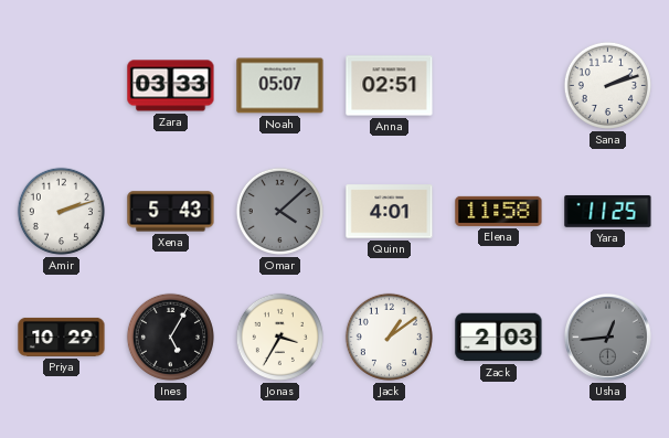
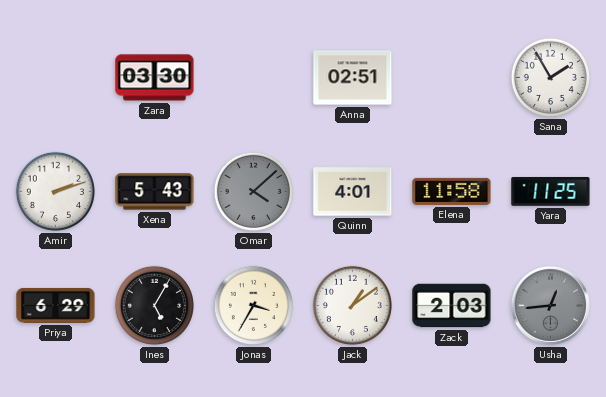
Zara: 03:33 -> 03:30
Noah: 05:07 -> none
Sana: 2:12 -> 1:55
Priya: 10:29 -> 6:29
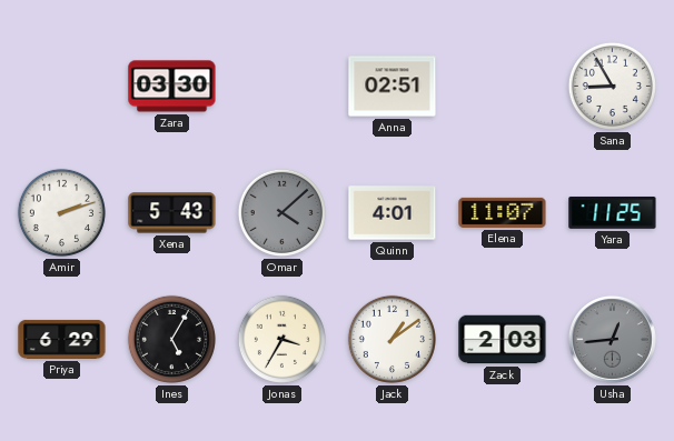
Sana: 1:55 -> 8:55
Elena: 11:58 -> 11:07
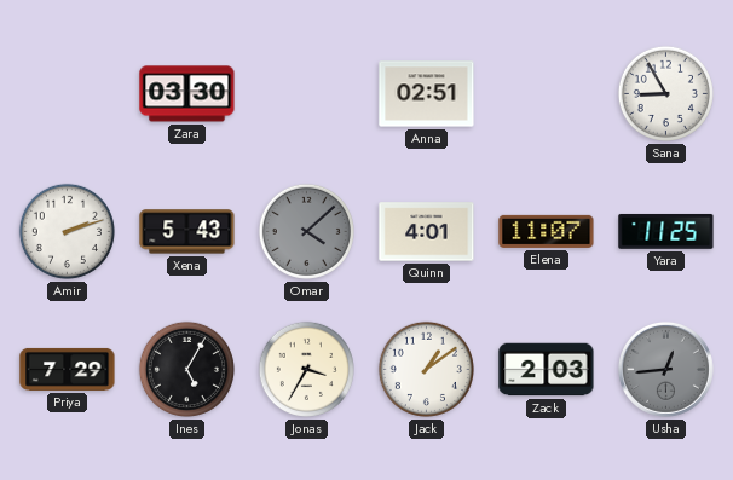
Priya: 6:29 -> 7:29
